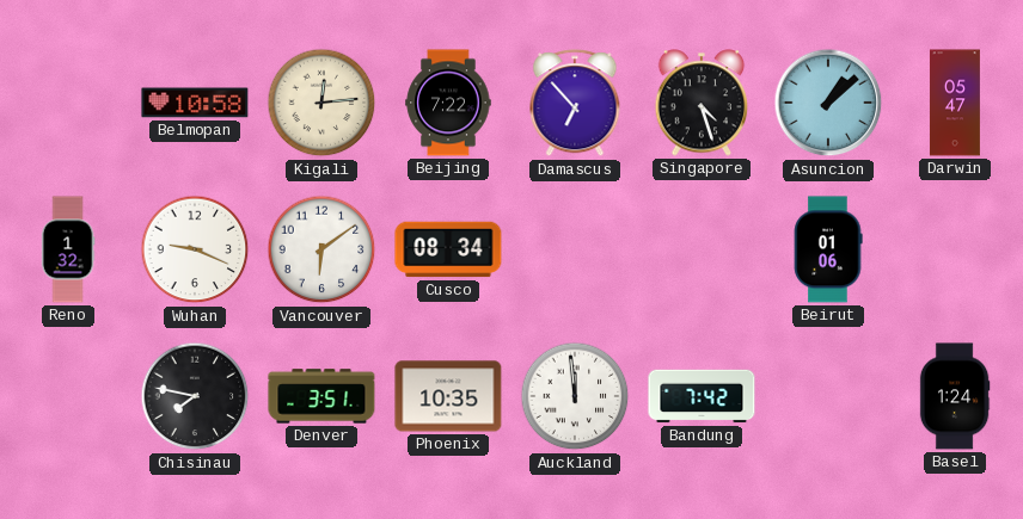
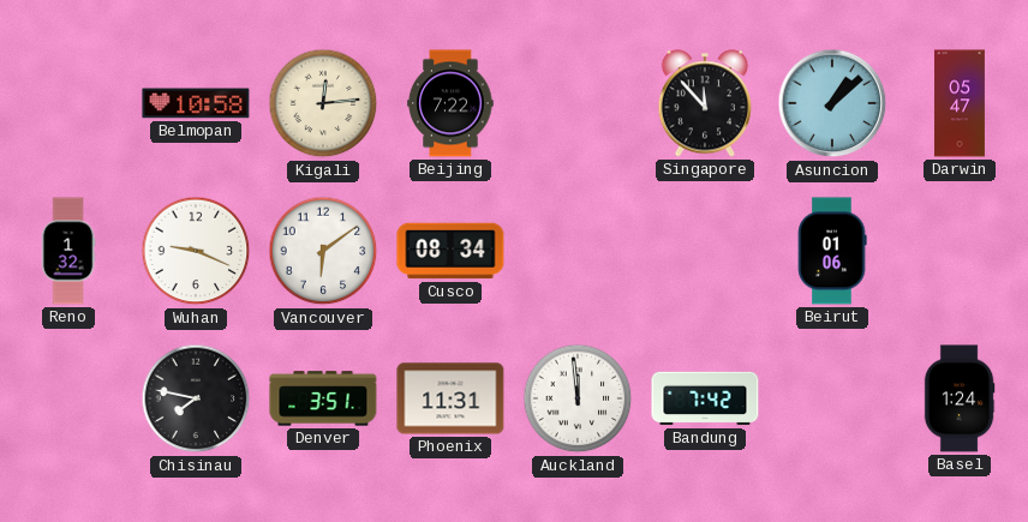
Damascus: 6:53 -> none
Singapore: 4:27 -> 11:53
Phoenix: 10:35 -> 11:31
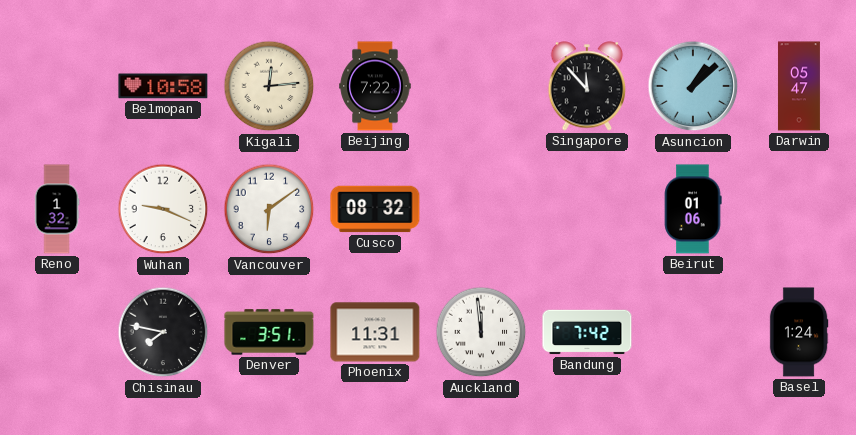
Cusco: 08:34 -> 08:32
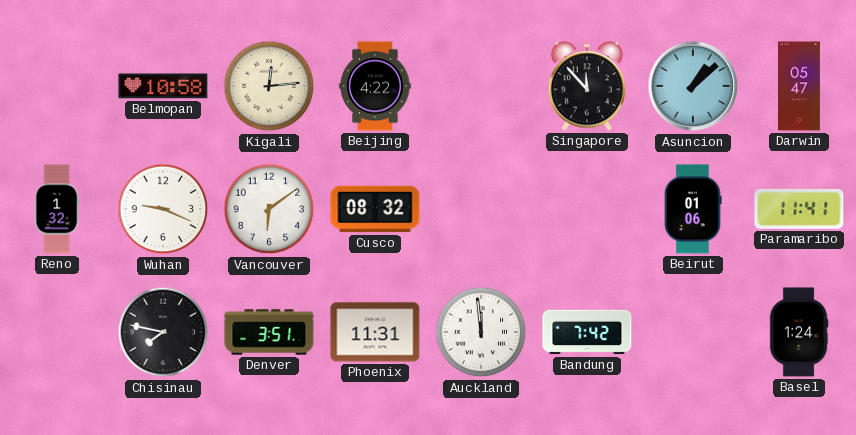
Beijing: 7:22 -> 4:22
Paramaribo: none -> 11:41
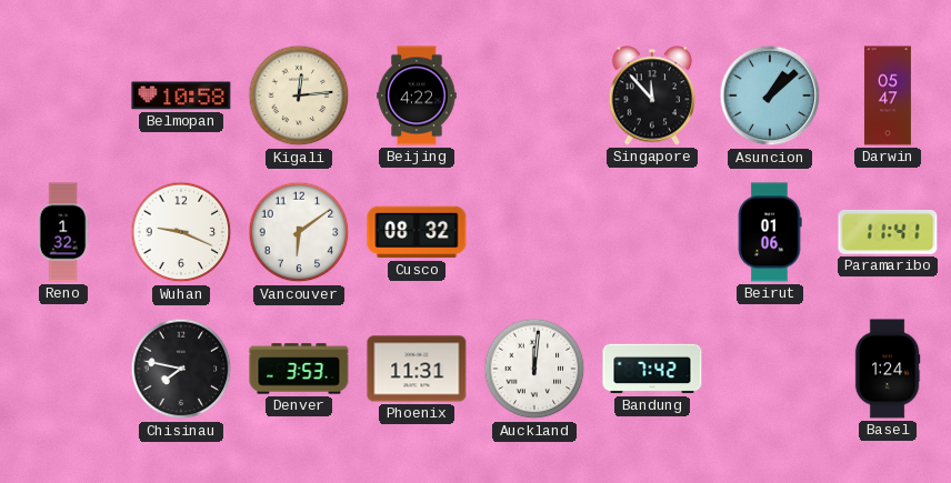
Denver: 3:51 -> 3:53
Auckland: 11:59 -> 12:01
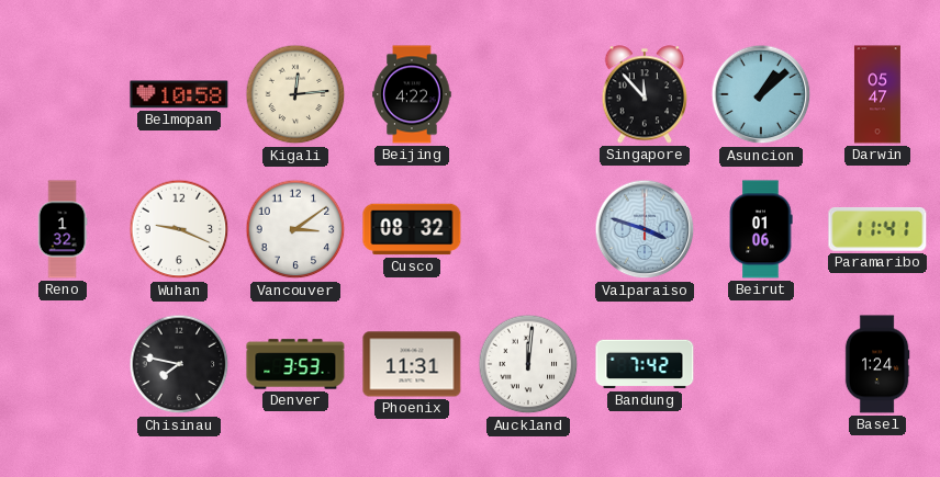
Vancouver: 6:09 -> 3:09
Valparaiso: none -> 3:48
